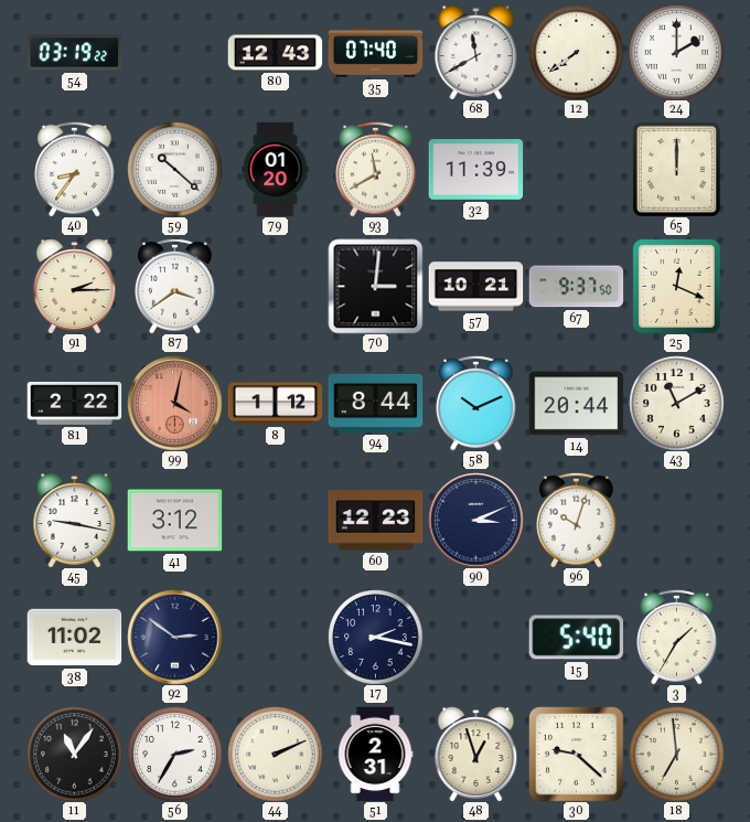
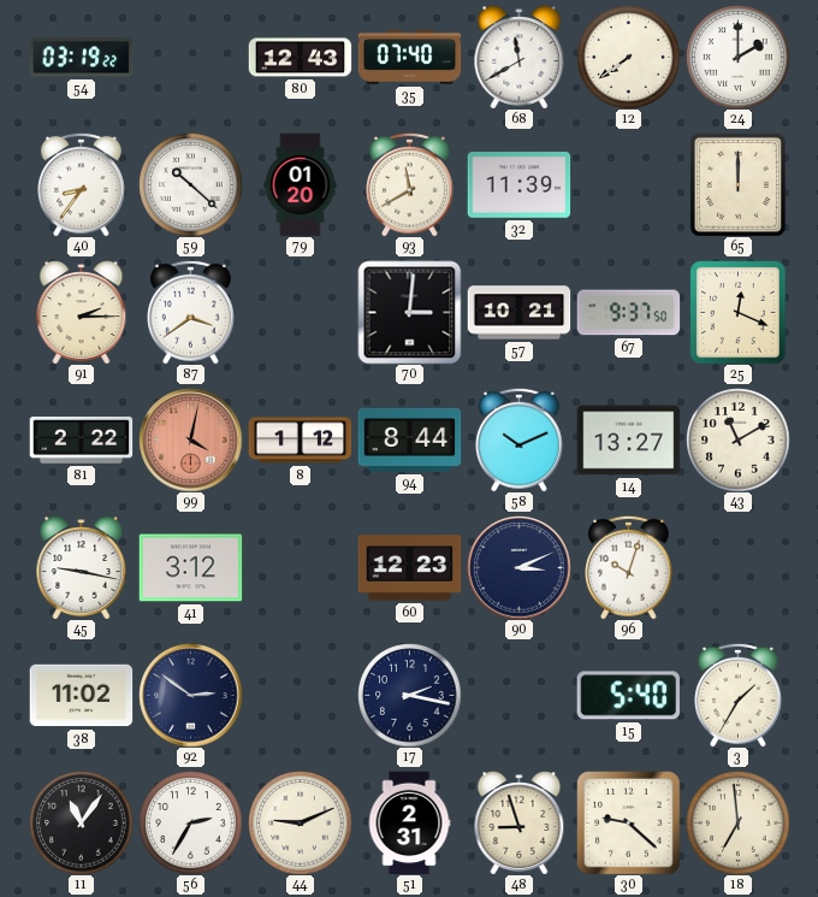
14: 20:44 -> 13:27
44: 2:11 -> 9:11
48: 12:57 -> 8:57
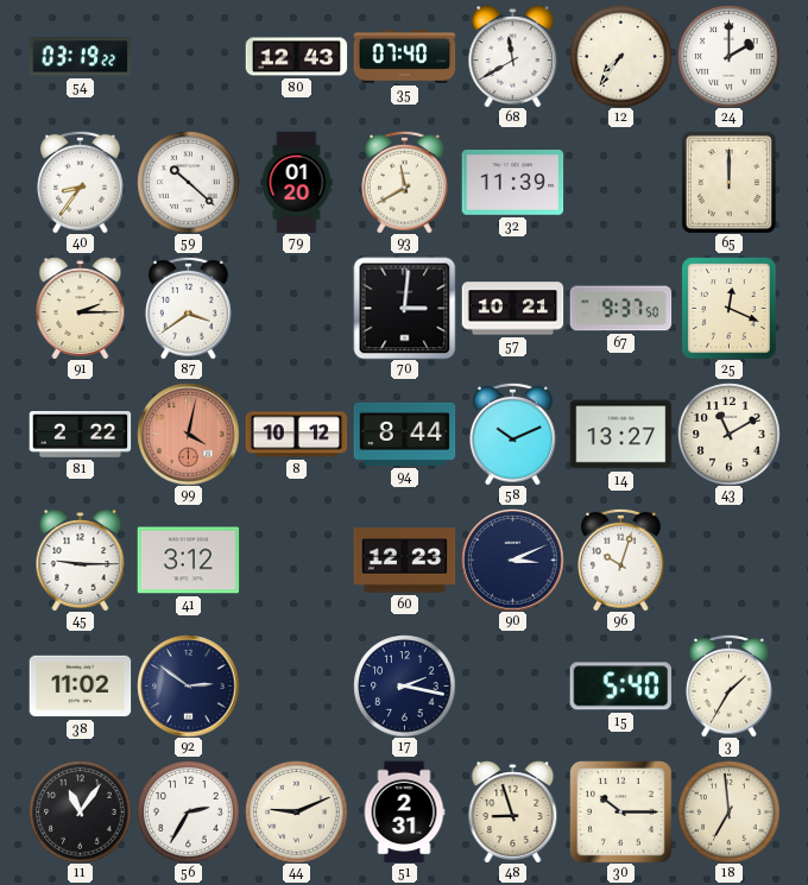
12: 7:39 -> 7:36
8: 1:12 -> 10:12
45: 9:17 -> 9:15
30: 9:22 -> 10:15
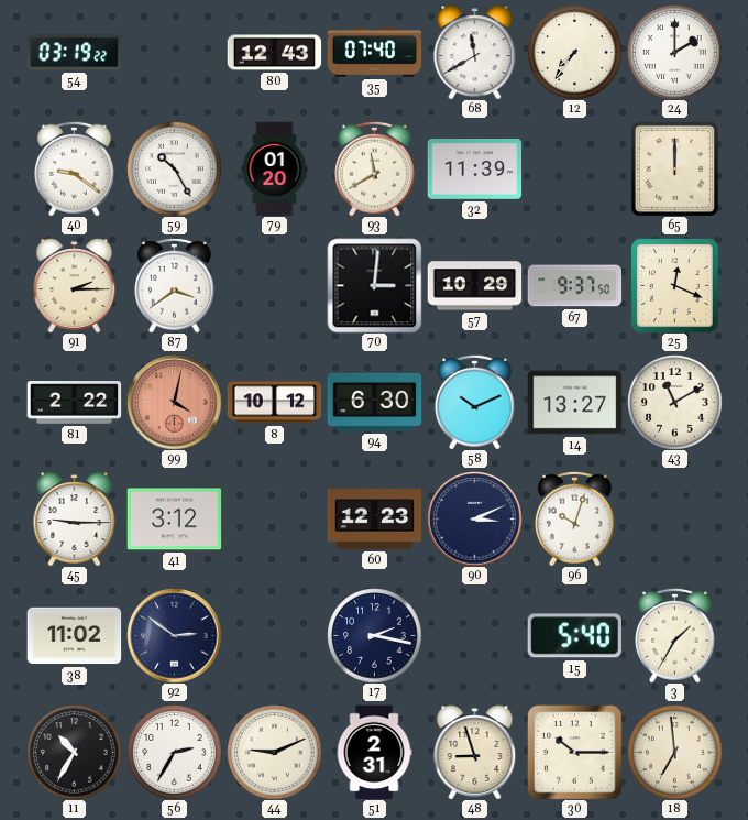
40: 8:36 -> 9:21
59: 10:22 -> 10:25
57: 10:21 -> 10:29
94: 8:44 -> 6:30
11: 11:06 -> 10:35
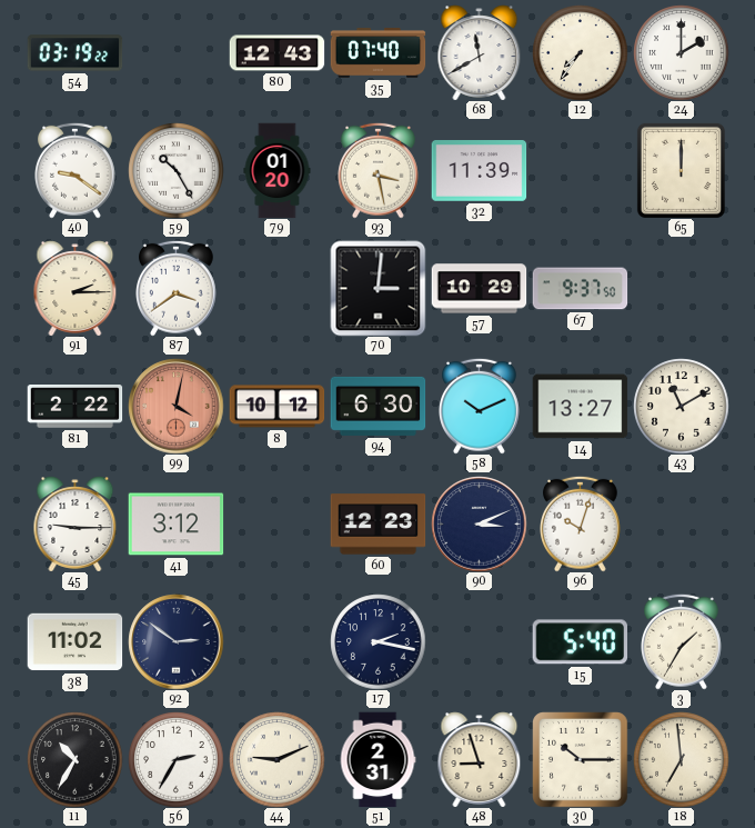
93: 11:40 -> 3:28
25: 12:19 -> none
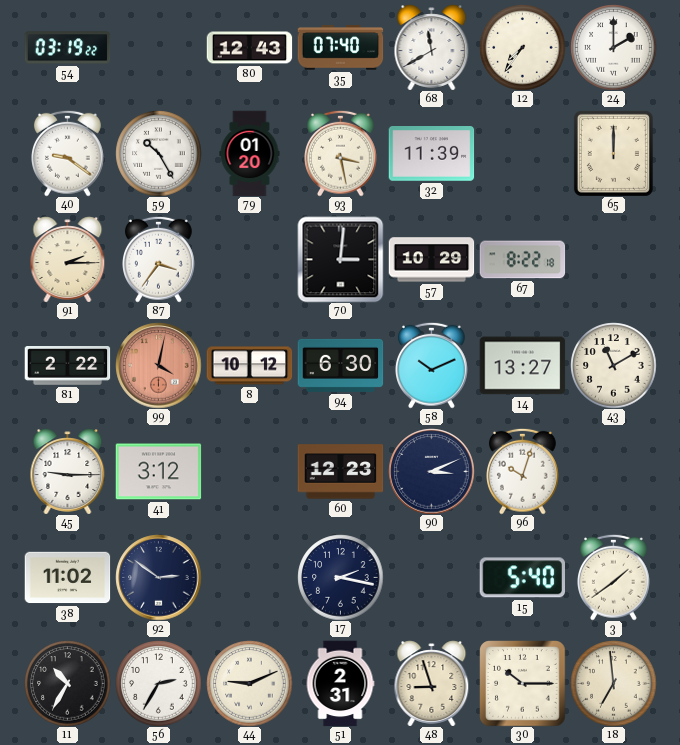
87: 3:39 -> 3:36
67: 9:37 -> 8:22
3: 1:35 -> 1:39
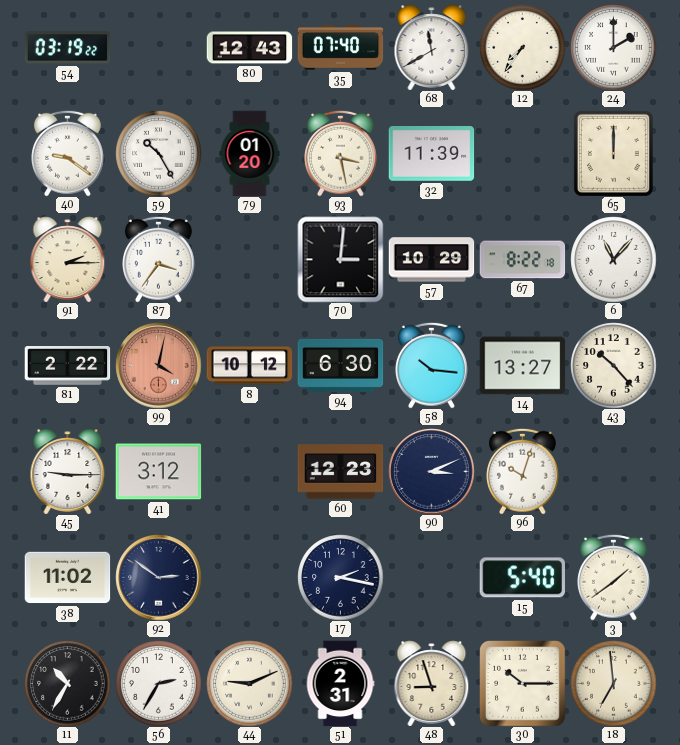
6: none -> 11:07
58: 10:11 -> 10:16
43: 11:10 -> 10:23
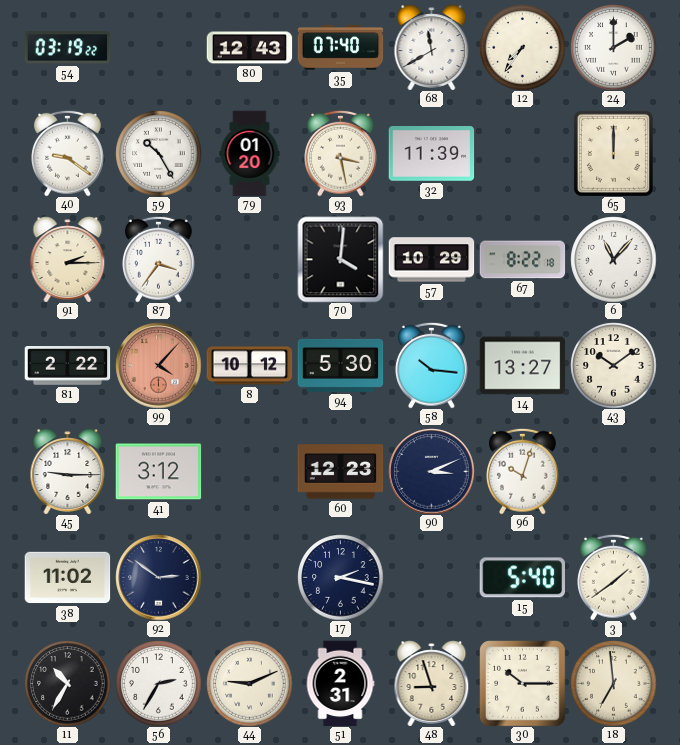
70: 3:01 -> 4:01
99: 4:02 -> 4:07
94: 6:30 -> 5:30
43: 10:23 -> 10:09
